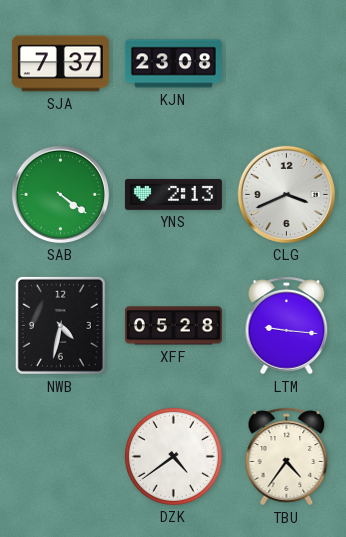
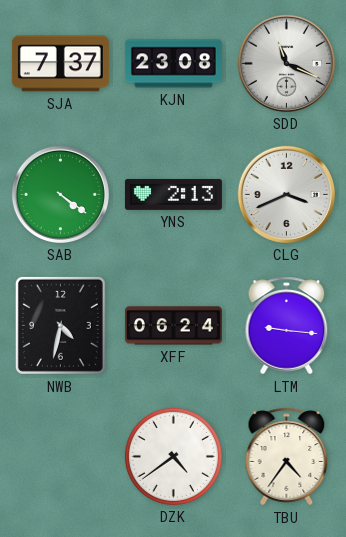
SDD: none -> 11:19
XFF: 05:28 -> 06:24
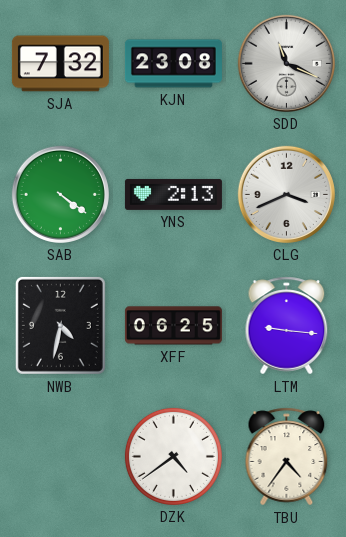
SJA: 7:37 -> 7:32
XFF: 06:24 -> 06:25
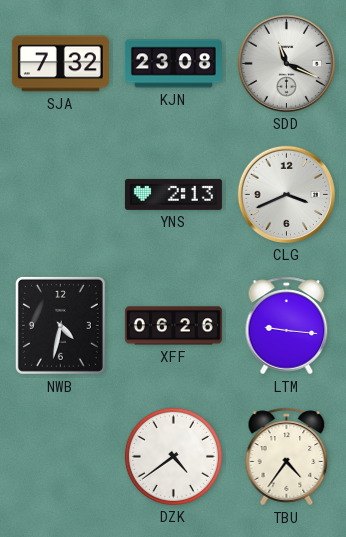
SAB: 4:21 -> none
XFF: 06:25 -> 06:26
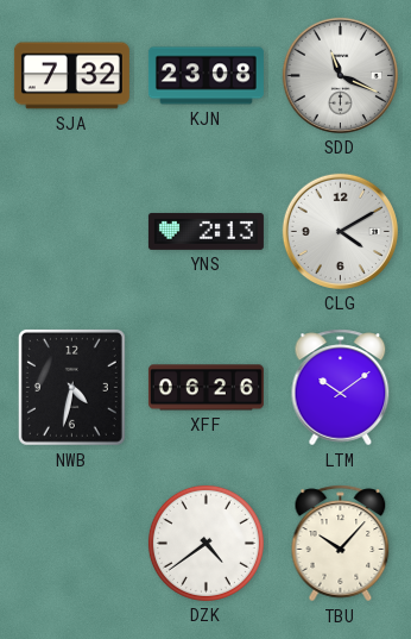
CLG: 3:41 -> 4:10
LTM: 9:16 -> 10:09
TBU: 4:36 -> 10:07
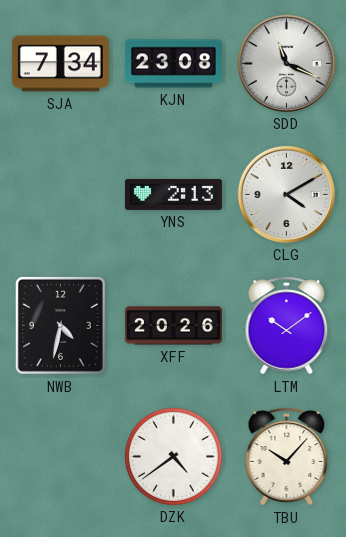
SJA: 7:32 -> 7:34
XFF: 06:26 -> 20:26
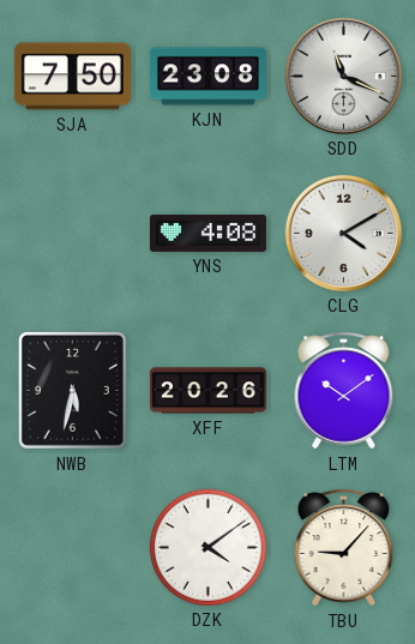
SJA: 7:34 -> 7:50
YNS: 2:13 -> 4:08
NWB: 4:32 -> 5:32
DZK: 4:39 -> 4:09
TBU: 10:07 -> 9:07
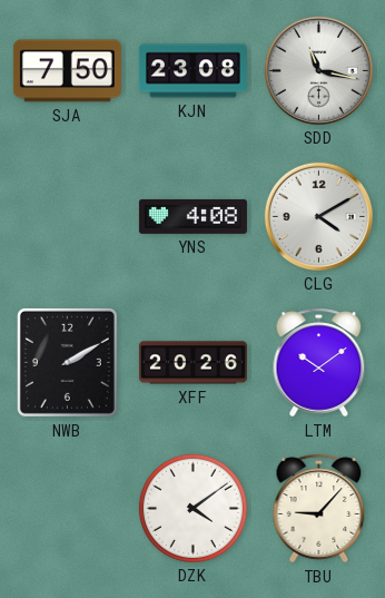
SDD: 11:19 -> 11:17
NWB: 5:32 -> 2:10
